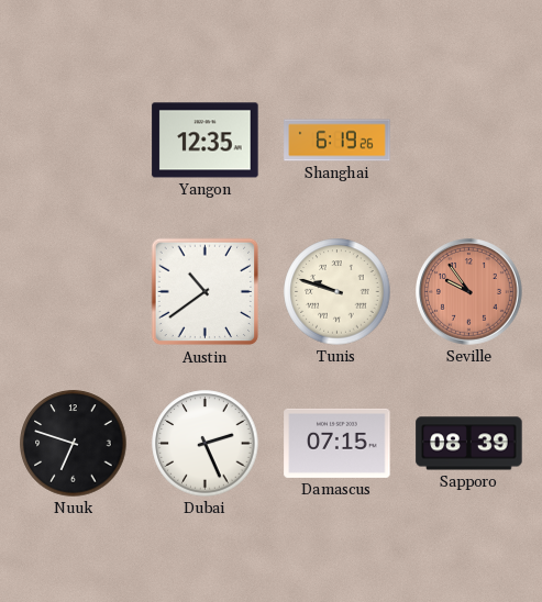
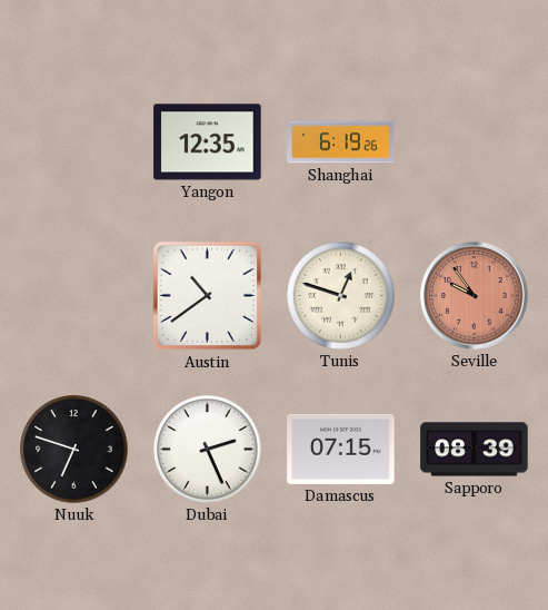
Tunis: 9:48 -> 12:48
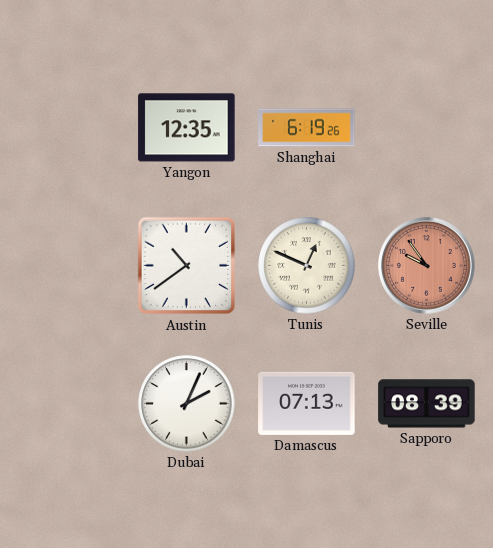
Tunis: 12:48 -> 12:49
Nuuk: 6:48 -> none
Dubai: 2:26 -> 2:04
Damascus: 07:15 -> 07:13
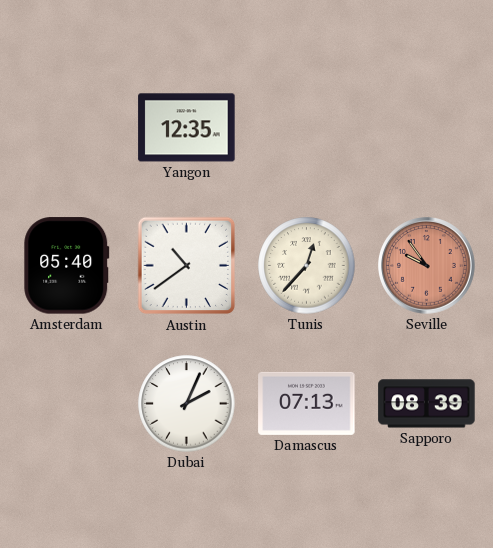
Shanghai: 6:19 -> none
Amsterdam: none -> 05:40
Tunis: 12:49 -> 12:37
